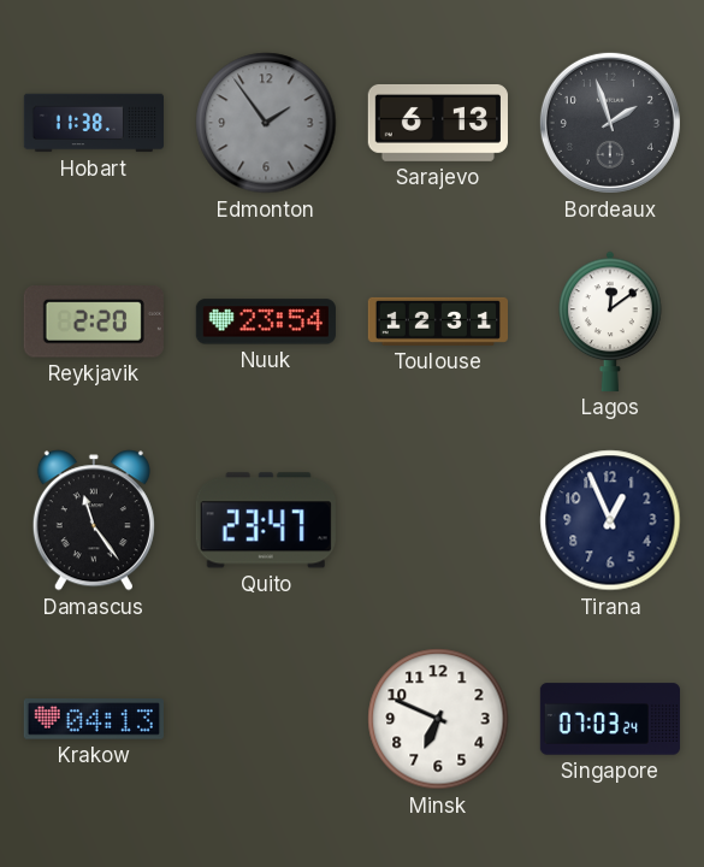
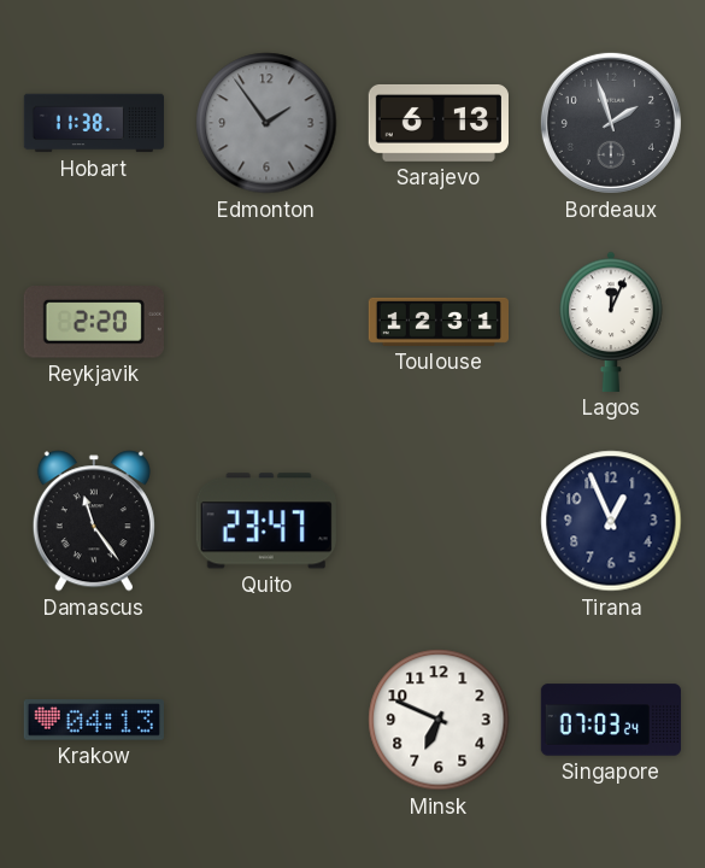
Nuuk: 23:54 -> none
Lagos: 12:09 -> 12:04
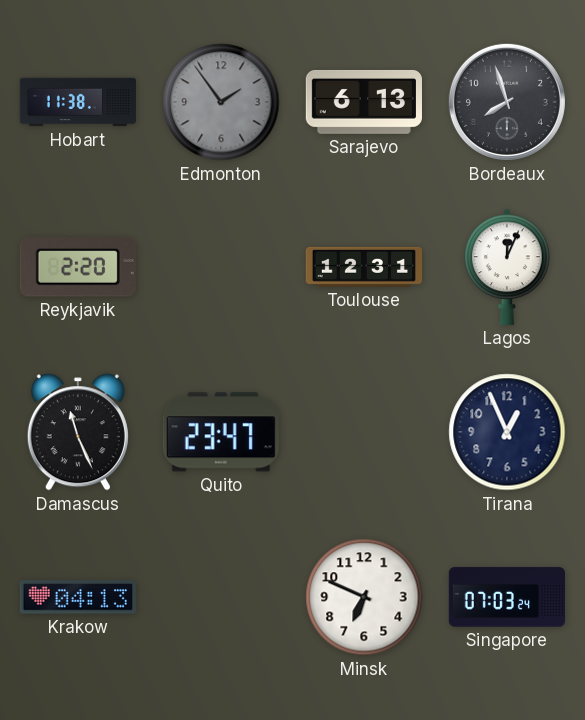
Bordeaux: 1:57 -> 7:57
Damascus: 11:24 -> 11:26
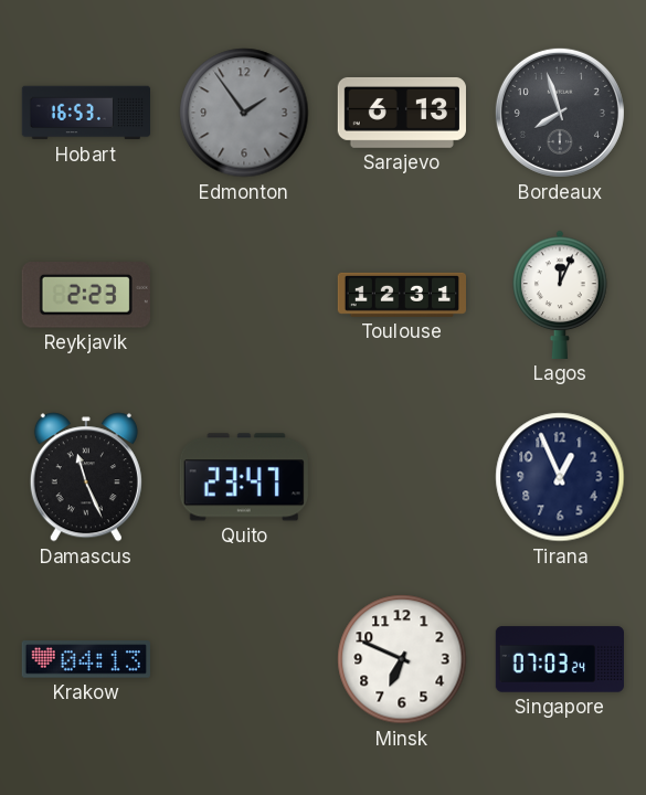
Hobart: 11:38 -> 16:53
Reykjavik: 2:20 -> 2:23
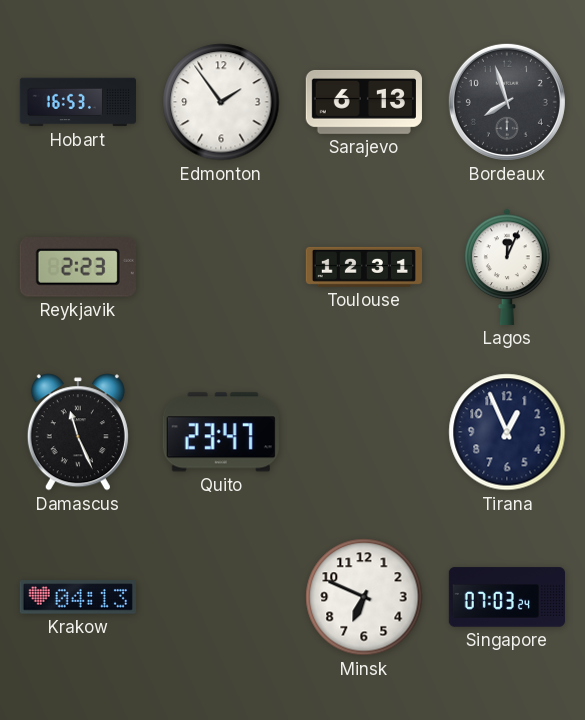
Edmonton dial: grey -> white
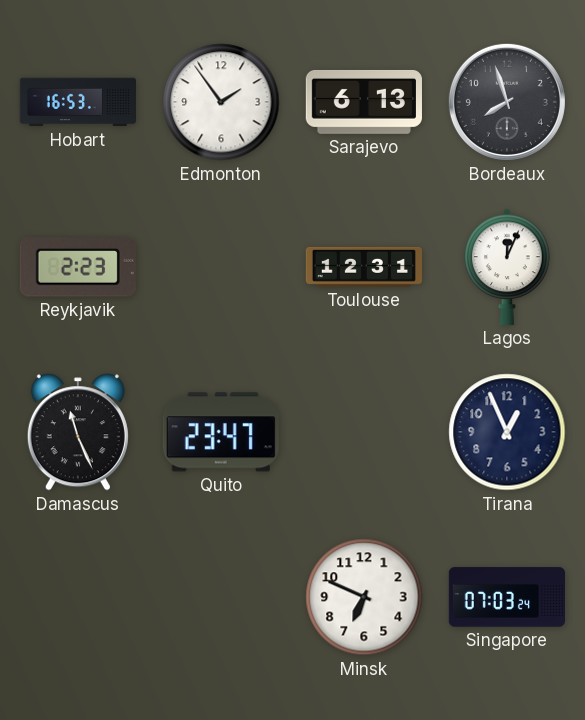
Krakow: 04:13 -> none
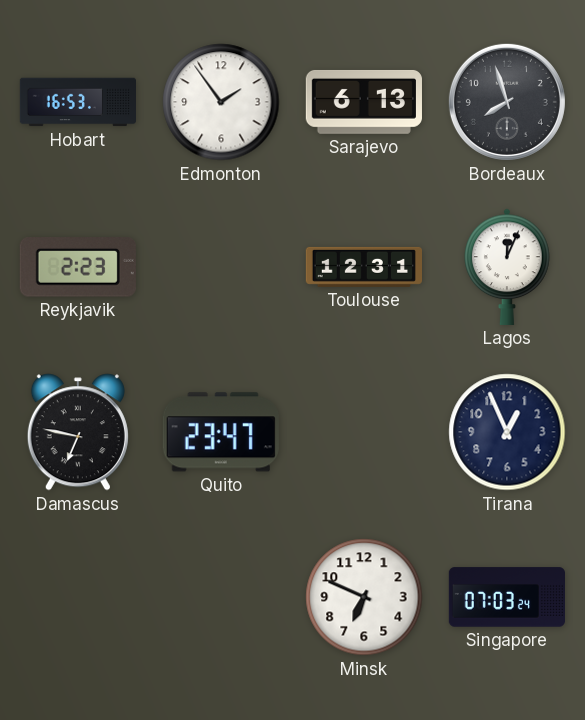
Damascus: 11:26 -> 6:47
